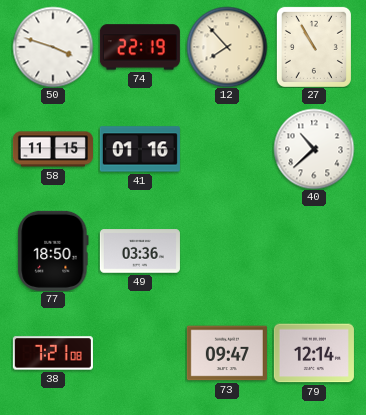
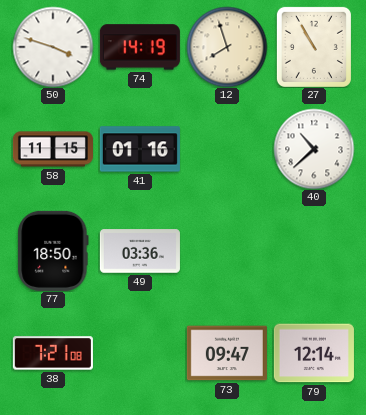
74: 22:19 -> 14:19
12: 7:53 -> 7:57
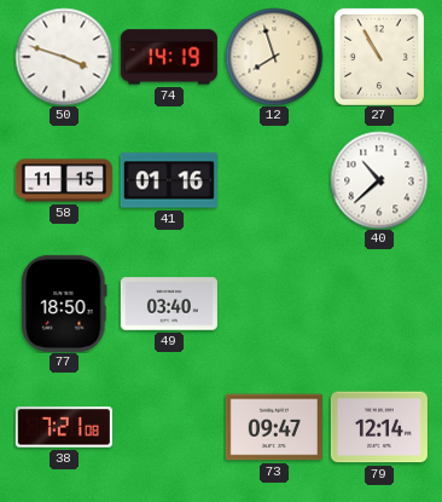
49: 03:36 -> 03:40
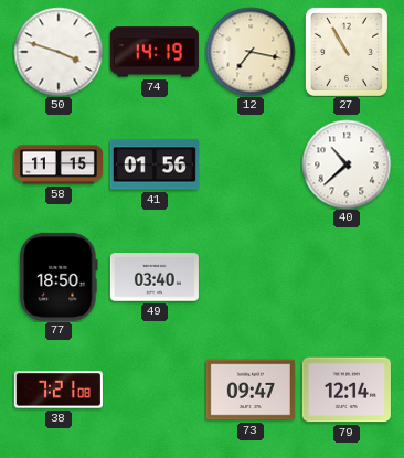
12: 7:57 -> 7:17
41: 01:16 -> 01:56
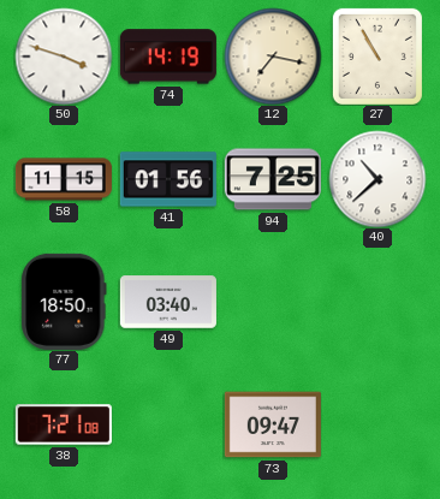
94: none -> 7:25
79: 12:14 -> none
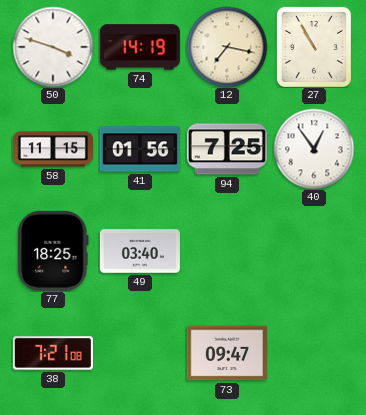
40: 10:38 -> 12:54
77: 18:50 -> 18:25
